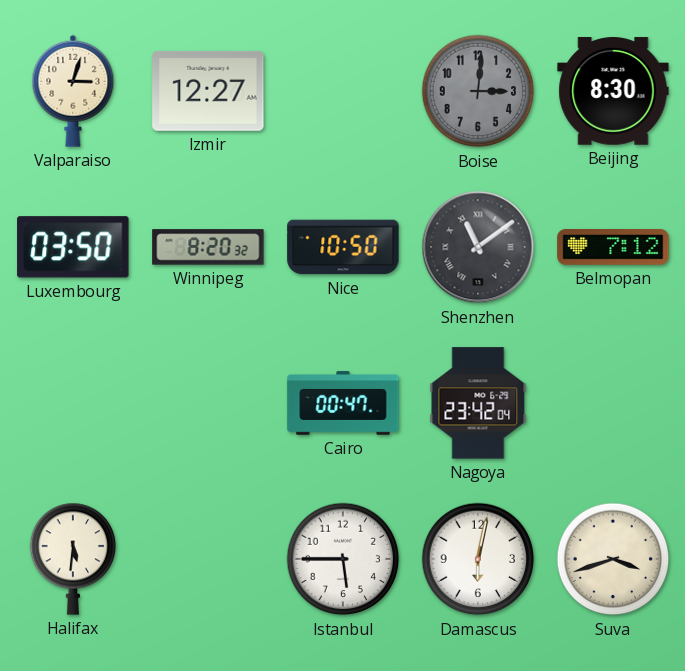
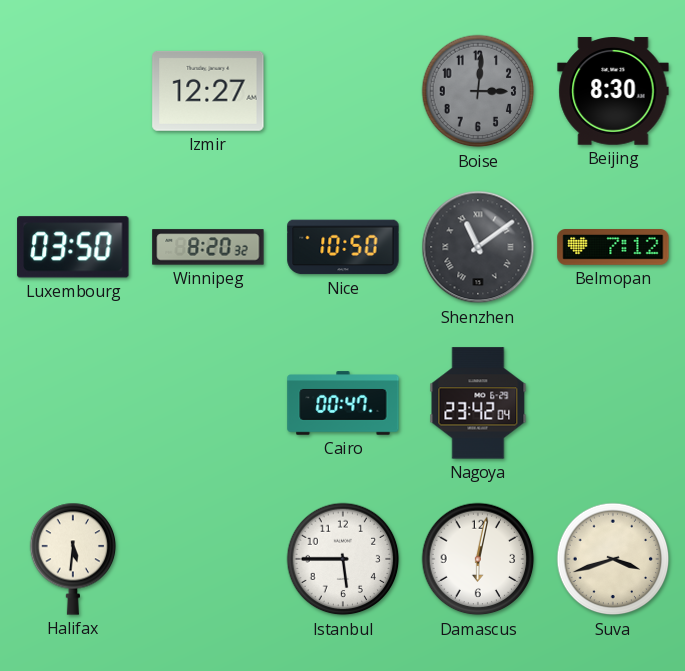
Valparaiso: 3:03 -> none
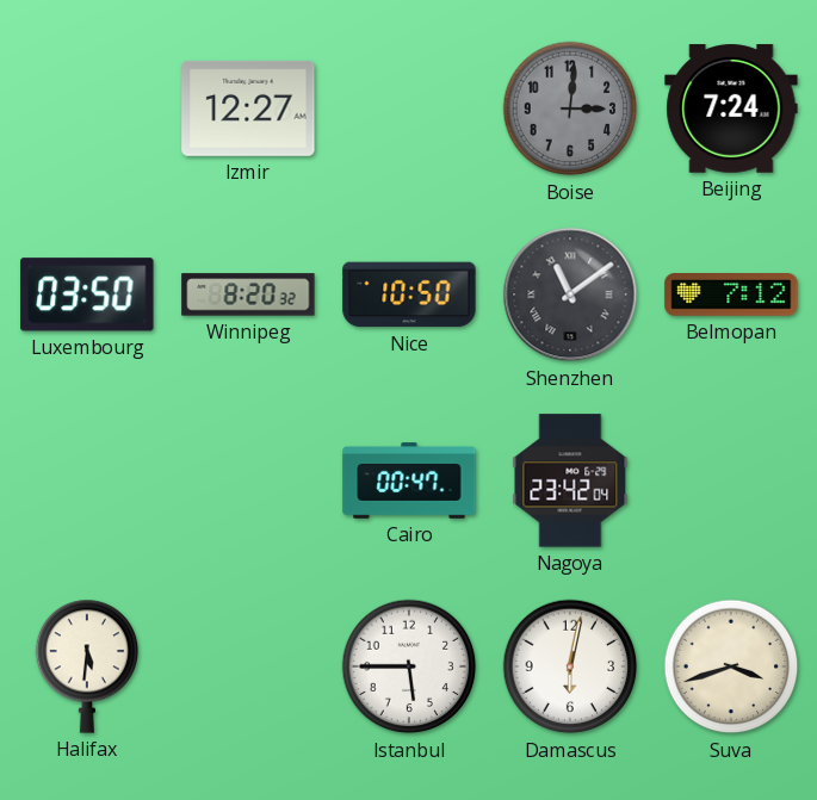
Beijing: 8:30 -> 7:24
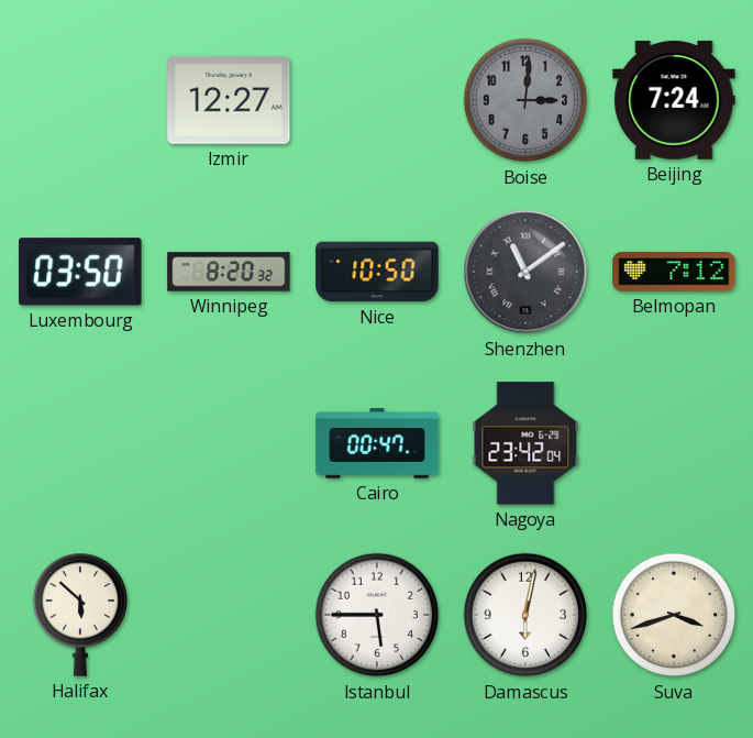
Halifax: 5:31 -> 5:52
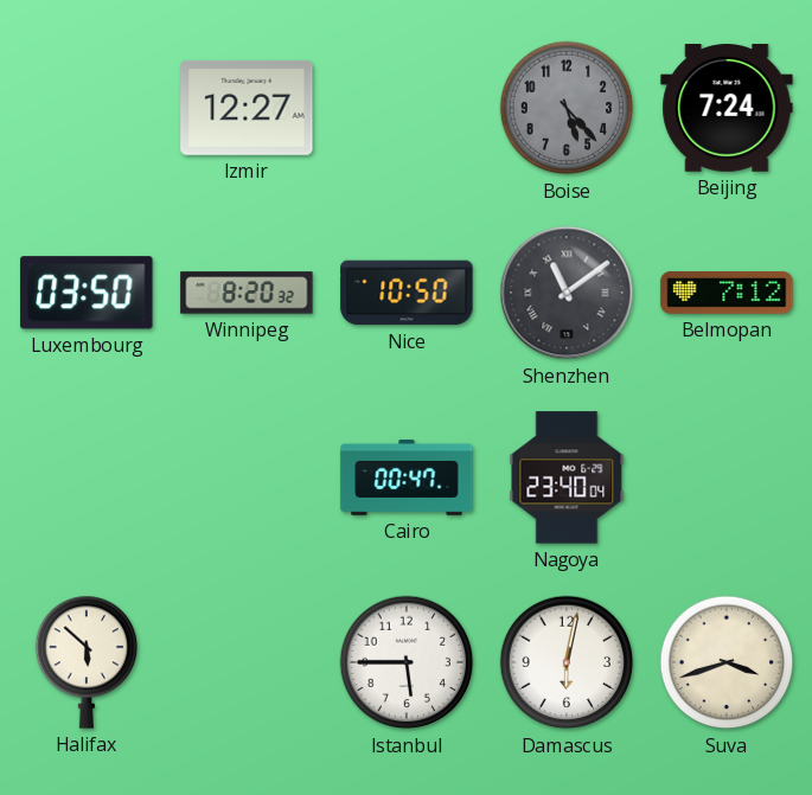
Boise: 3:01 -> 5:23
Nagoya: 23:42 -> 23:40
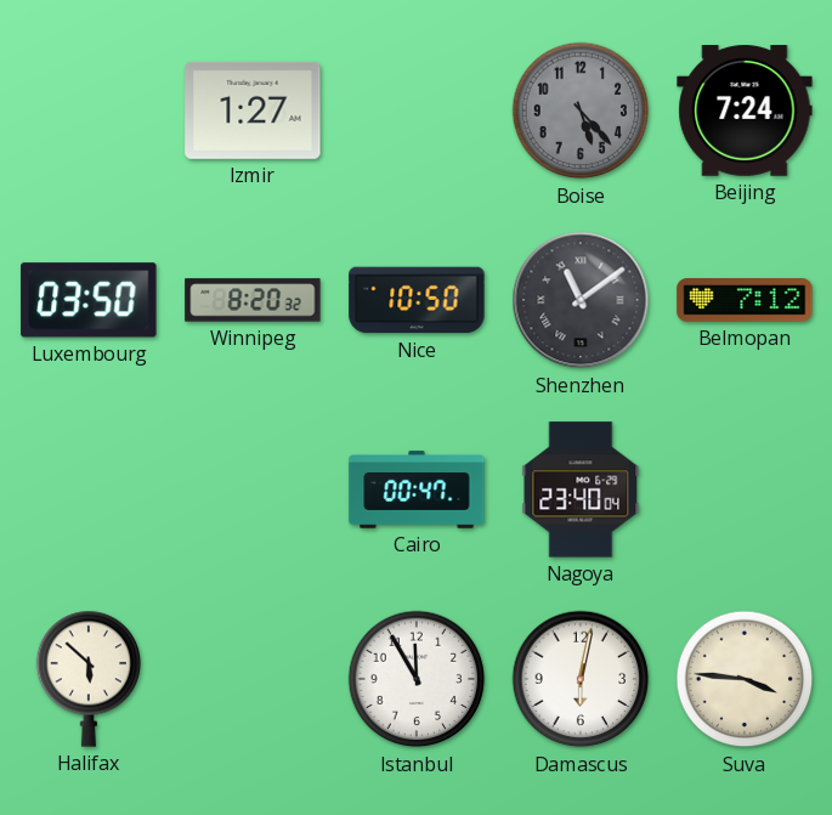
Izmir: 12:27 -> 1:27
Istanbul: 5:45 -> 11:55
Suva: 3:42 -> 3:46
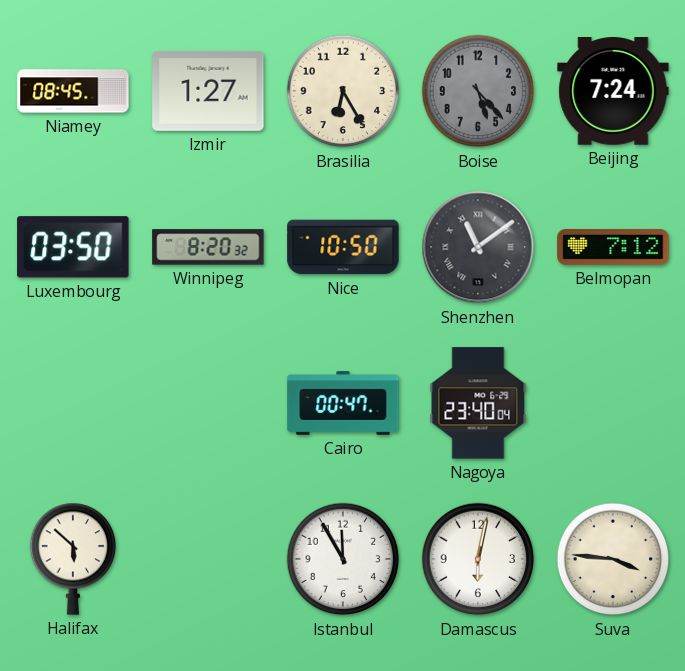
Niamey: none -> 08:45
Brasilia: none -> 6:25
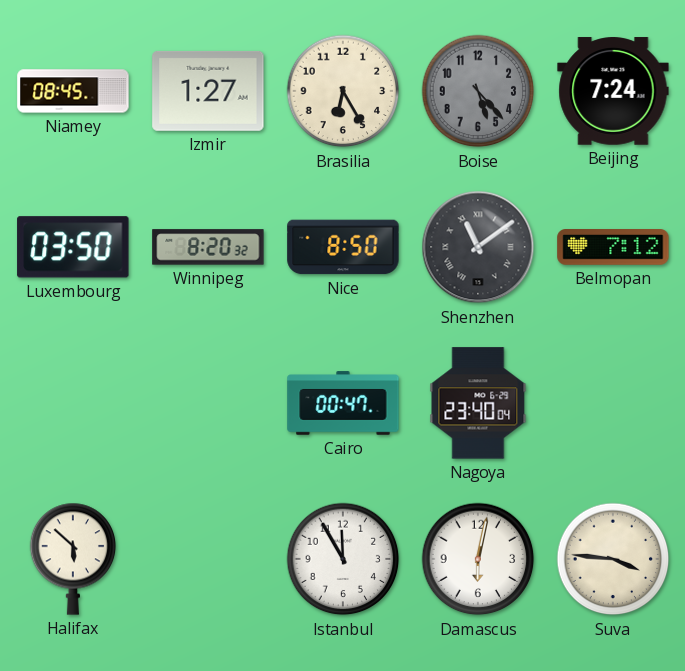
Nice: 10:50 -> 8:50
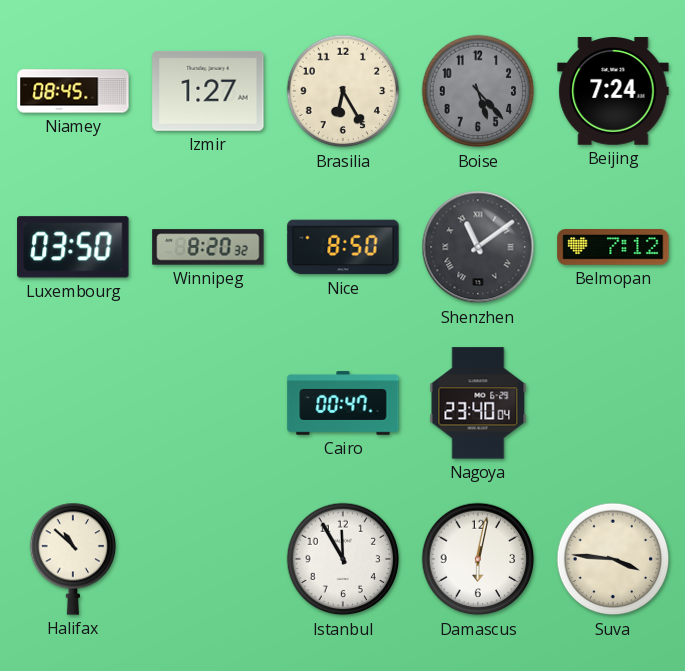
Halifax: 5:52 -> 10:52
